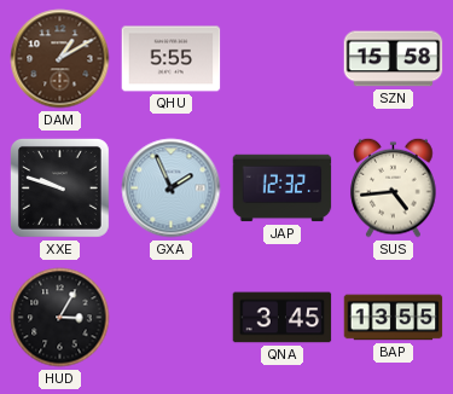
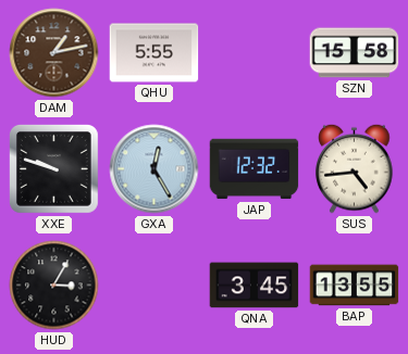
DAM: 1:10 -> 1:13
GXA: 1:56 -> 12:25
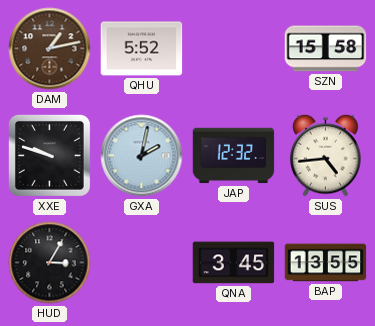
QHU: 5:55 -> 5:52
GXA: 12:25 -> 2:02
